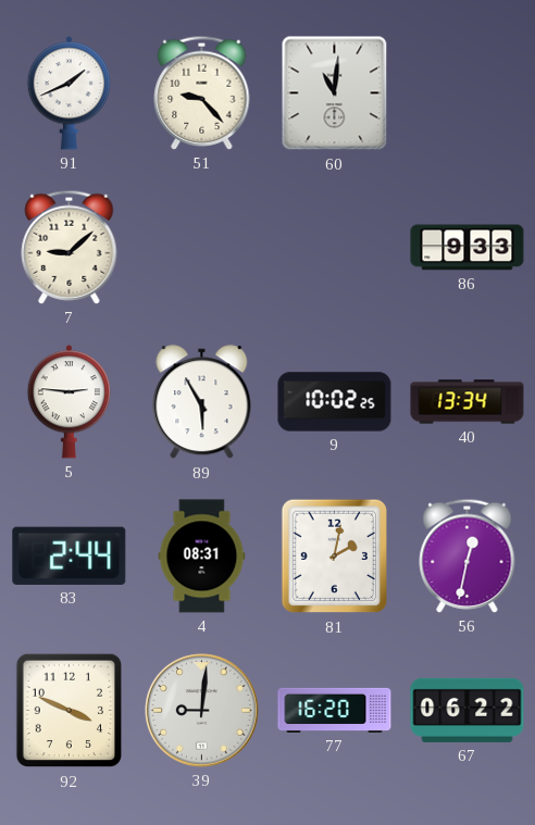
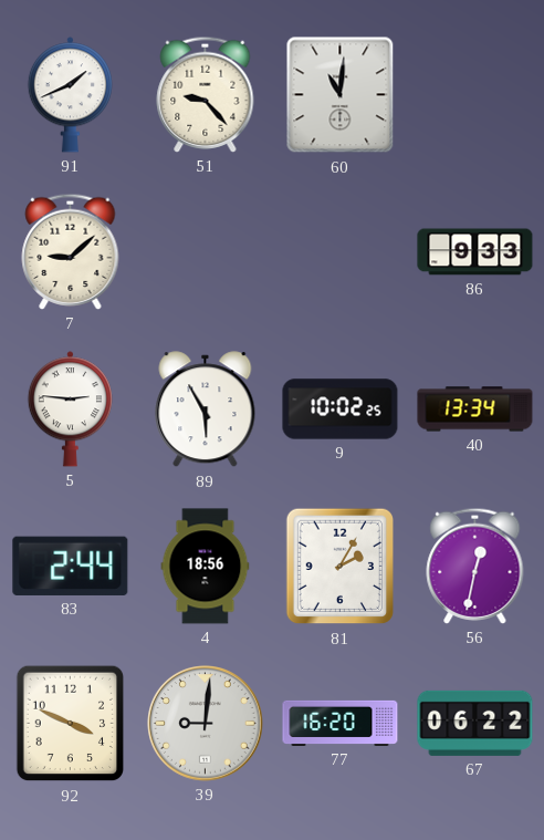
4: 08:31 -> 18:56
81: 2:02 -> 2:05
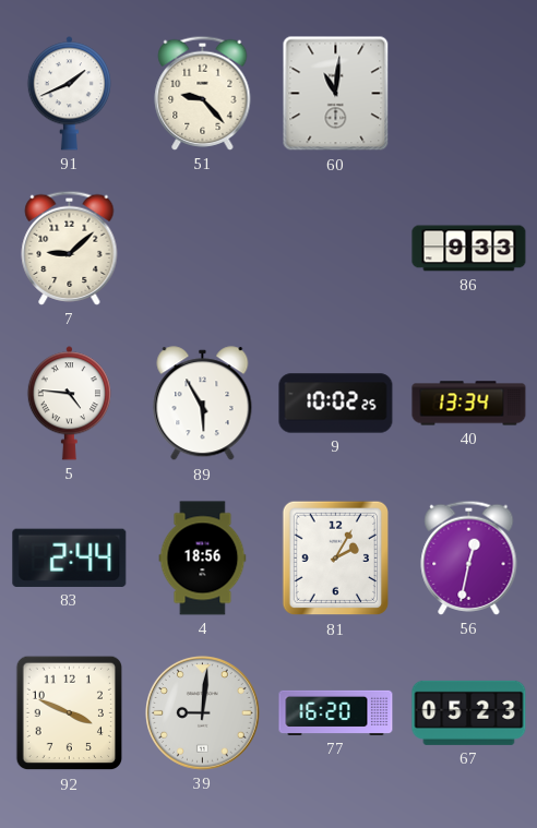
5: 2:46 -> 4:46
67: 06:22 -> 05:23
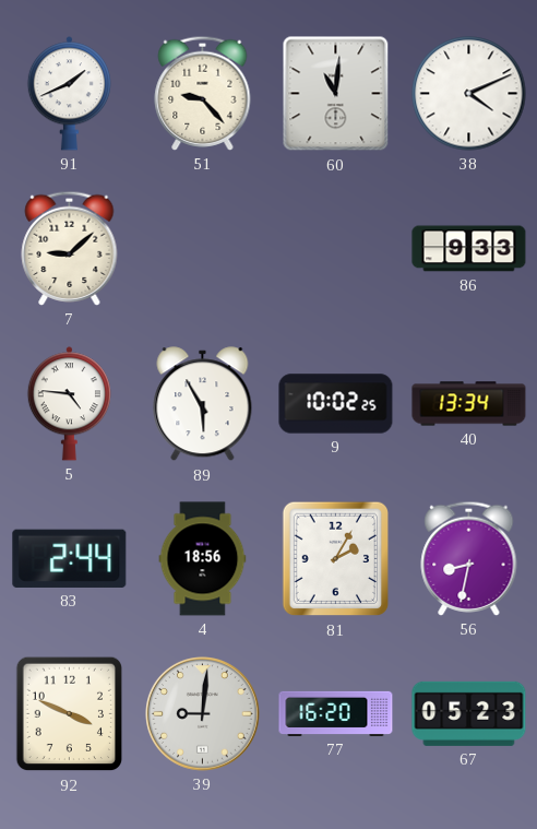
38: none -> 4:11
56: 12:32 -> 8:32
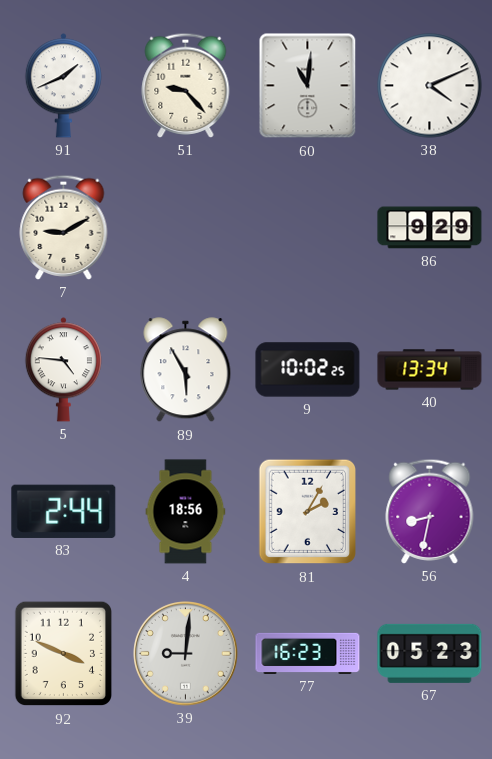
7: 9:08 -> 9:10
86: 9:33 -> 9:29
77: 16:20 -> 16:23
